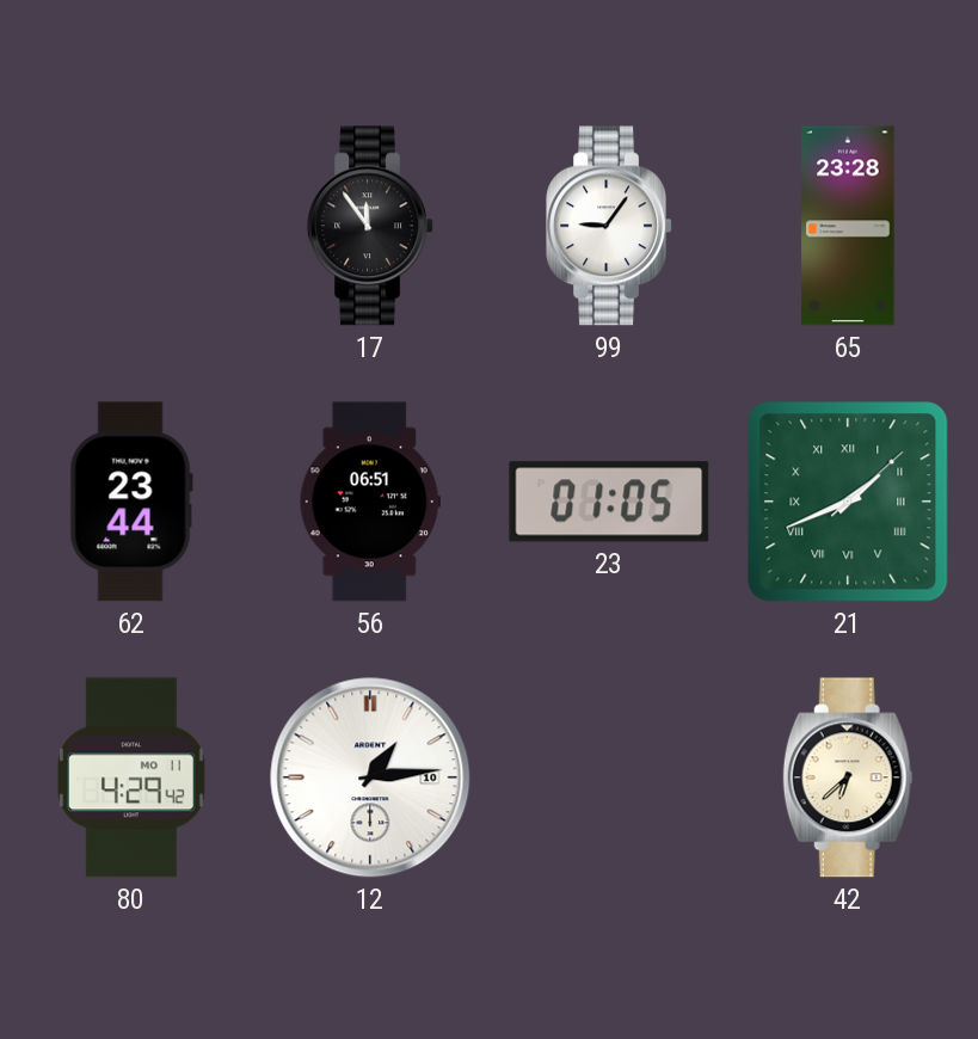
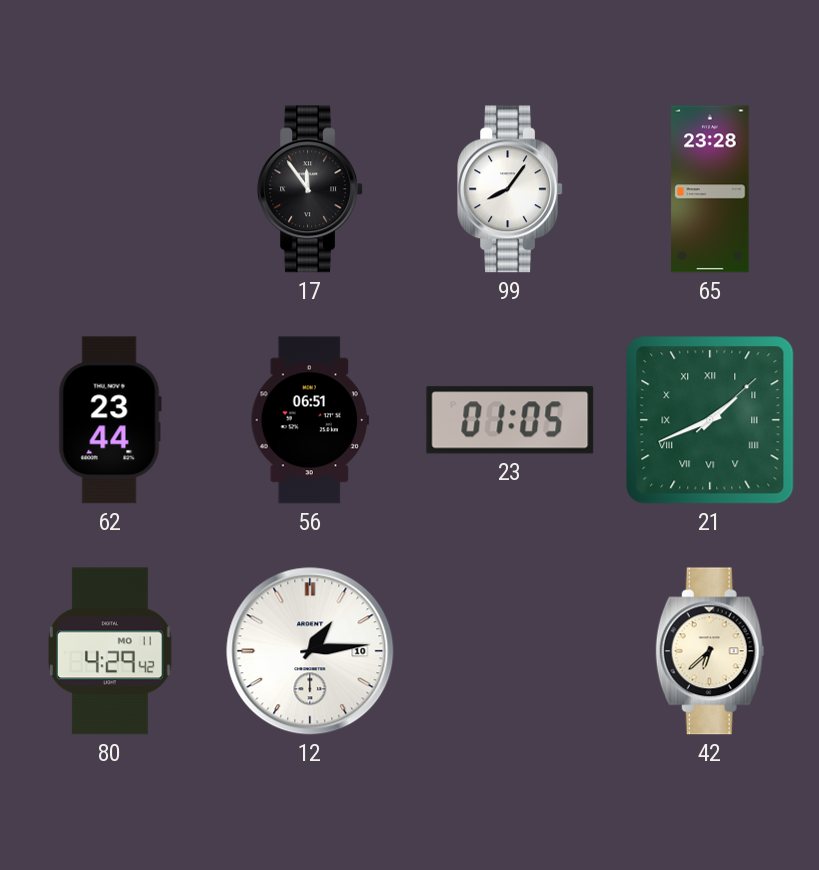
99: 9:06 -> 8:06
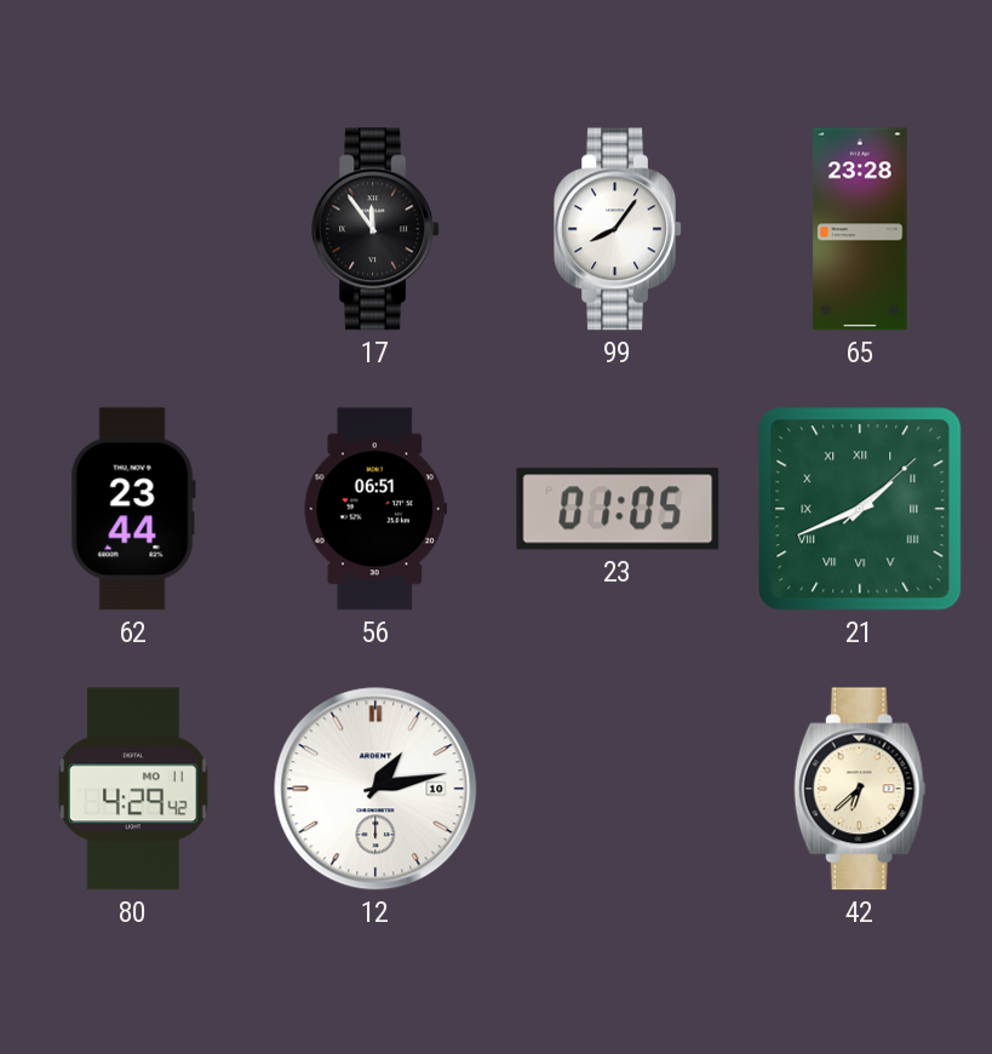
12: 1:14 -> 1:13
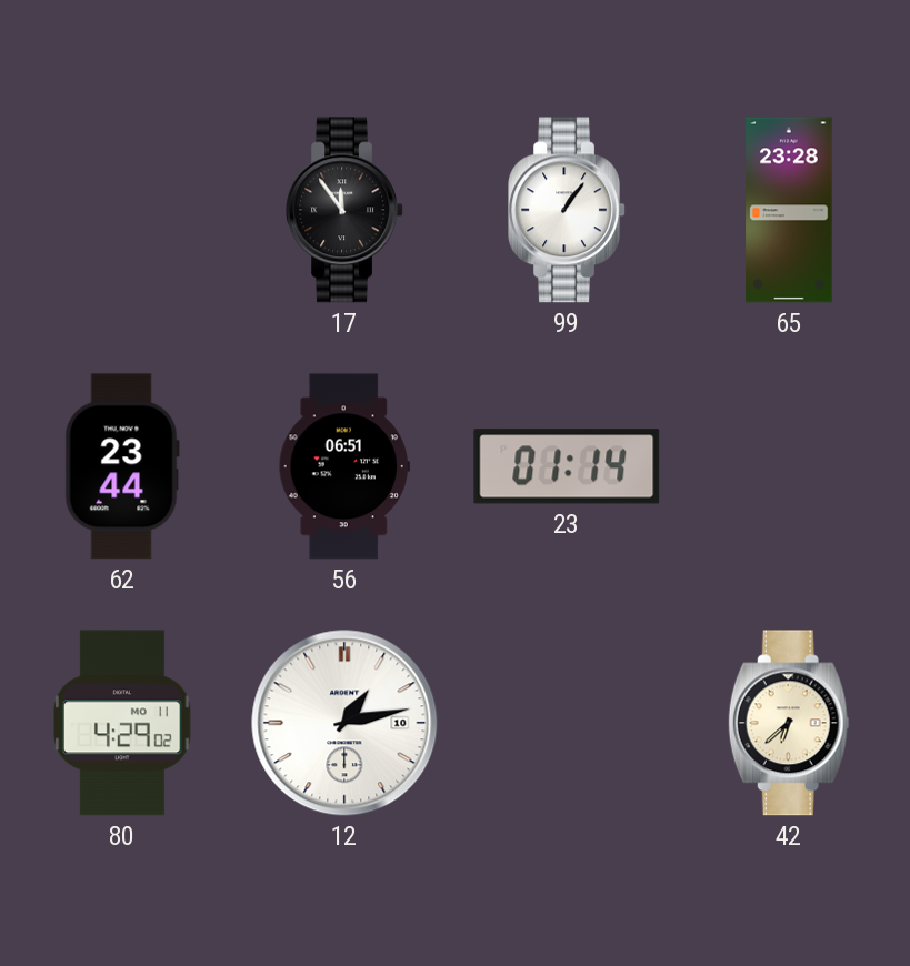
99: 8:06 -> 1:06
23: 01:05 -> 01:14
21: 1:41 -> none
80: 4:29:42 -> 4:29:02
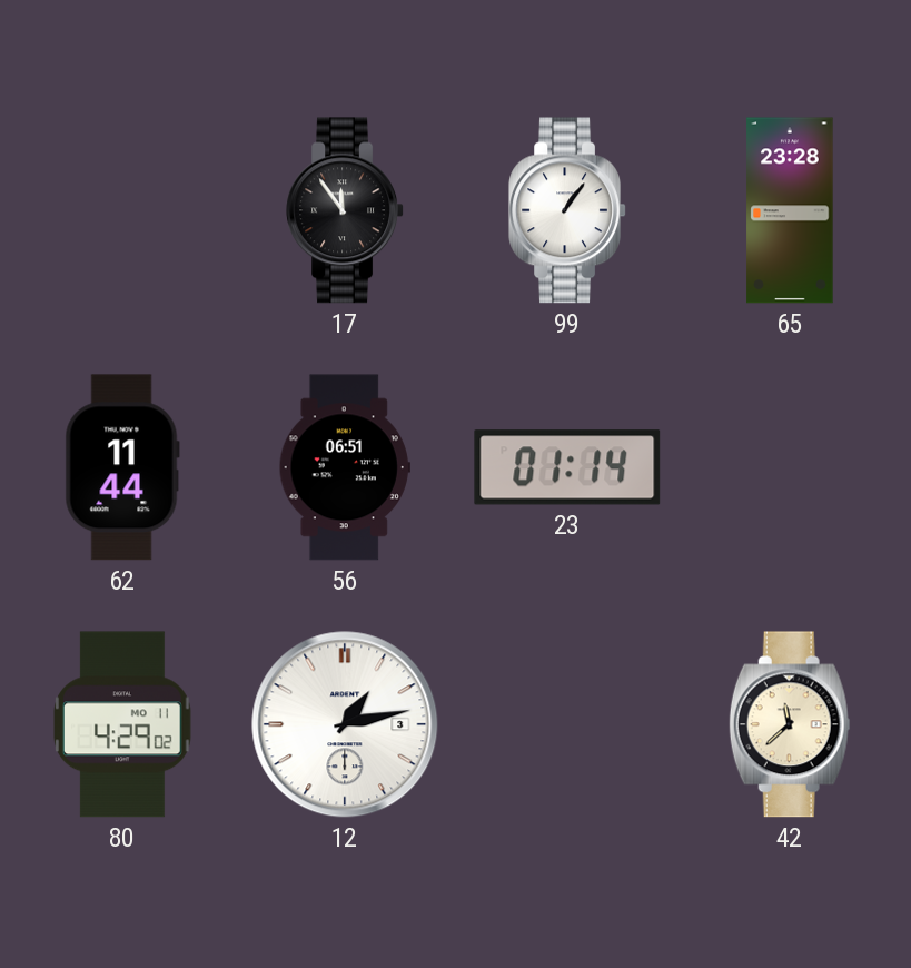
62: 23:44 -> 11:44
12 date: 10 -> 3
42: 6:38 -> 11:38
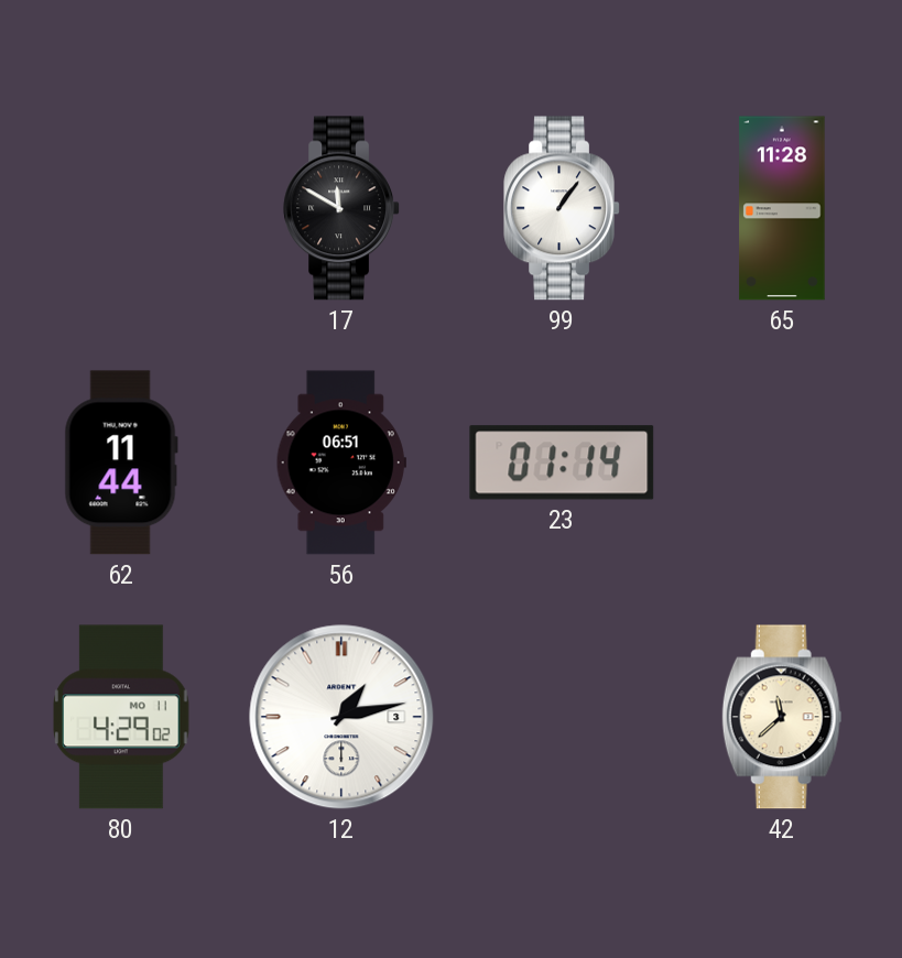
17: 11:54 -> 11:50
65: 23:28 -> 11:28
